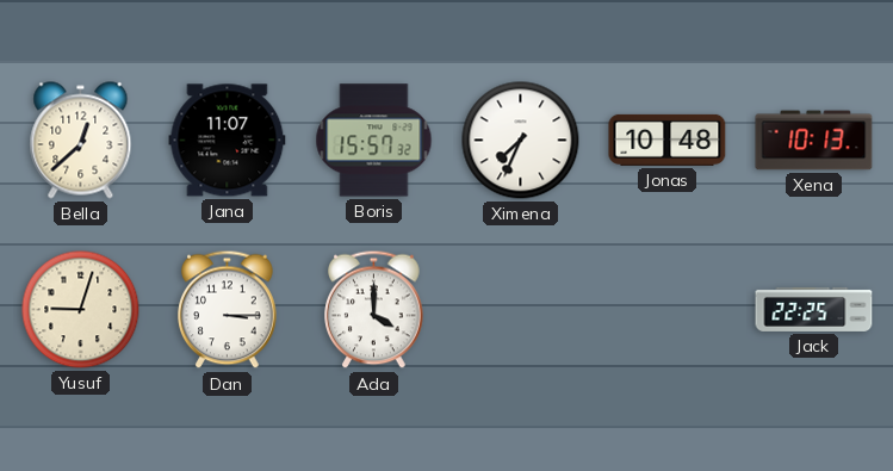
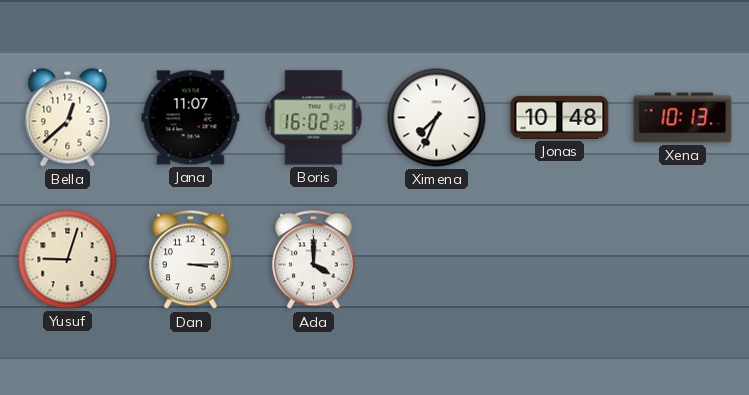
Boris: 15:57 -> 16:02
Jack: 22:25 -> none
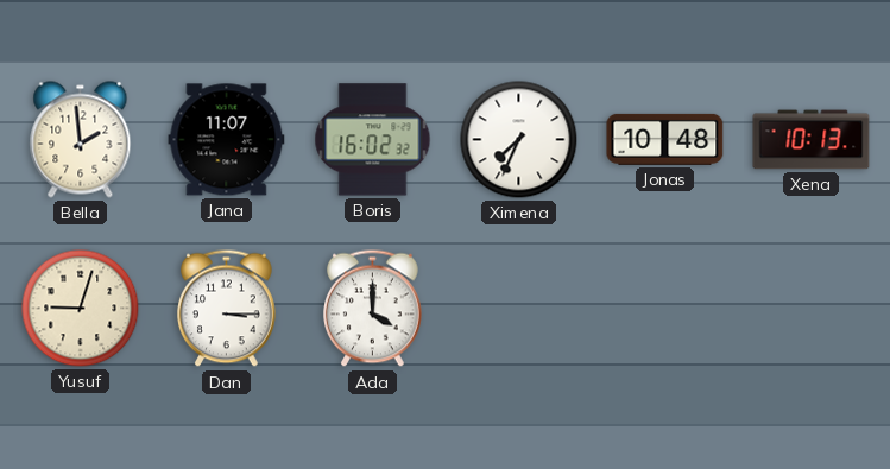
Bella: 12:38 -> 1:59
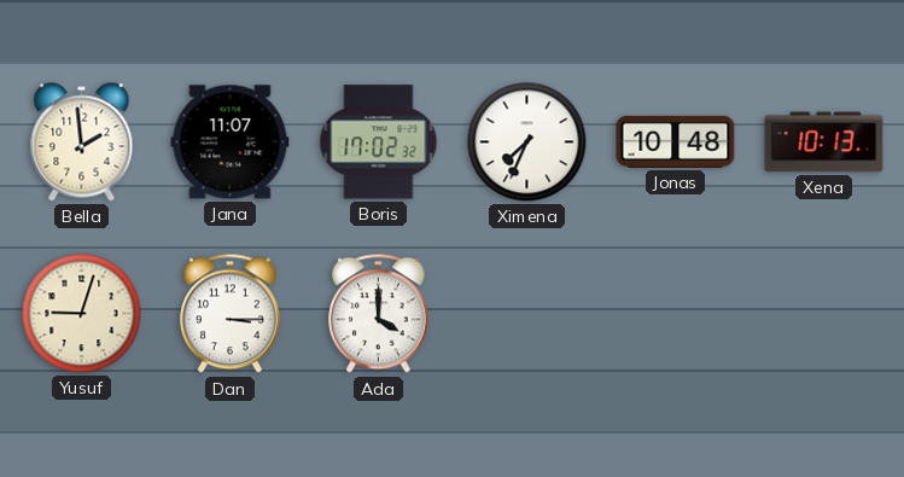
Boris: 16:02 -> 17:02
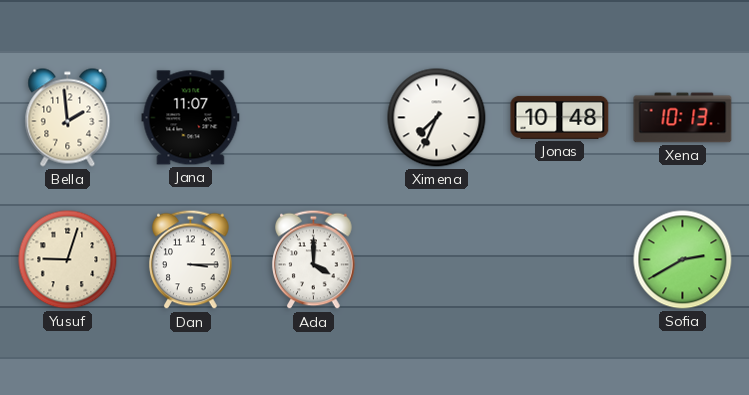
Boris: 17:02 -> none
Sofia: none -> 2:40
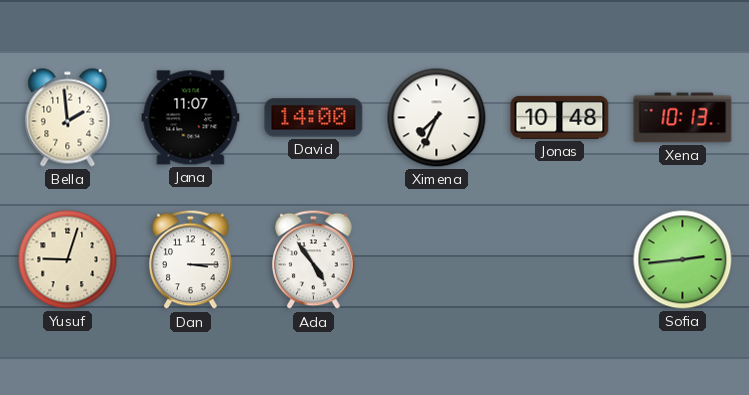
David: none -> 14:00
Ada: 4:00 -> 4:54
Sofia: 2:40 -> 2:44
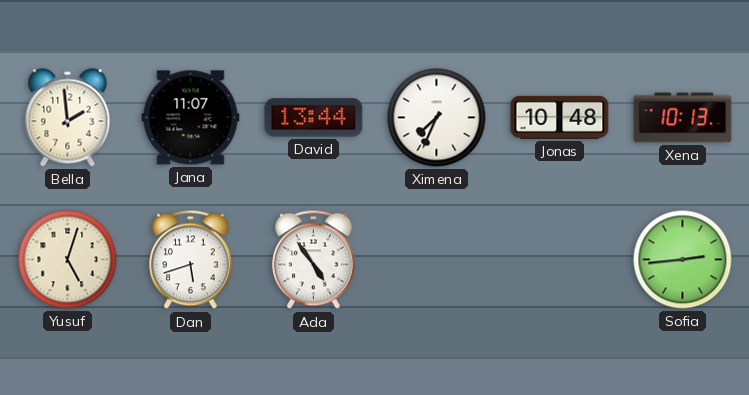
David: 14:00 -> 13:44
Yusuf: 9:03 -> 5:03
Dan: 3:15 -> 5:42
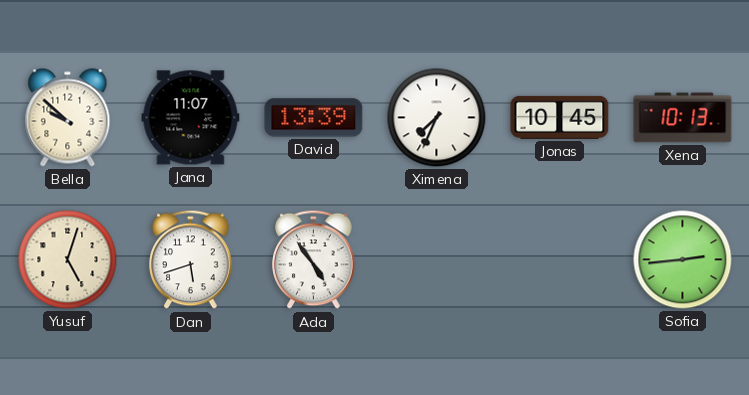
Bella: 1:59 -> 9:52
David: 13:44 -> 13:39
Jonas: 10:48 -> 10:45
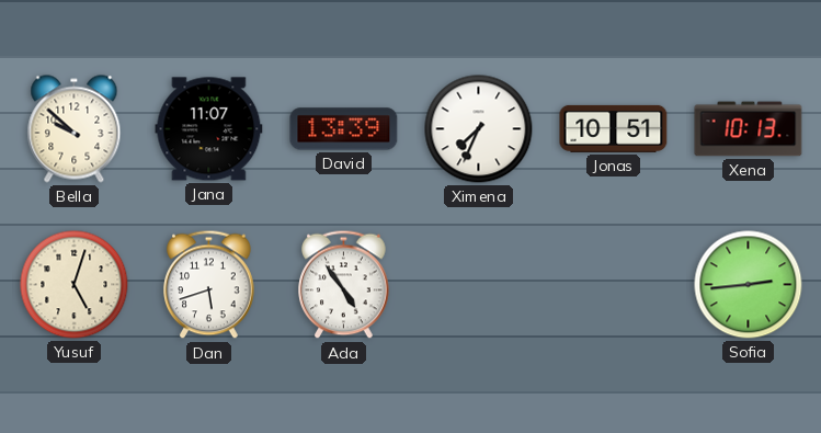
Jonas: 10:45 -> 10:51
